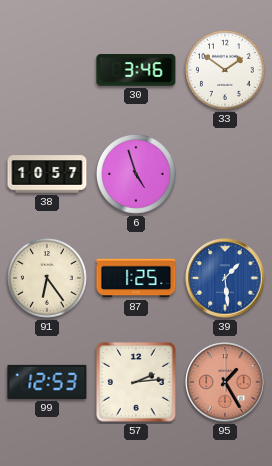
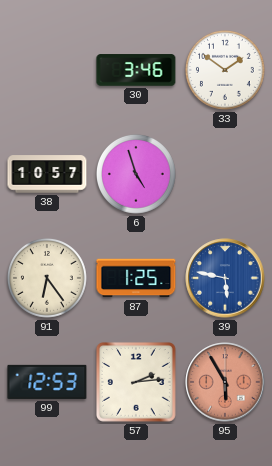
39: 1:29 -> 5:47
95: 1:25 -> 5:55
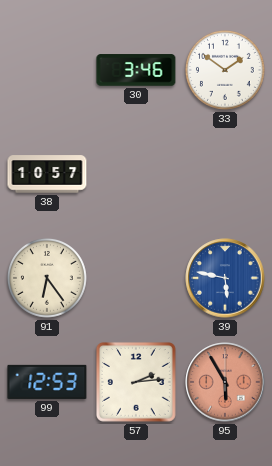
6: 4:57 -> none
87: 1:25 -> none
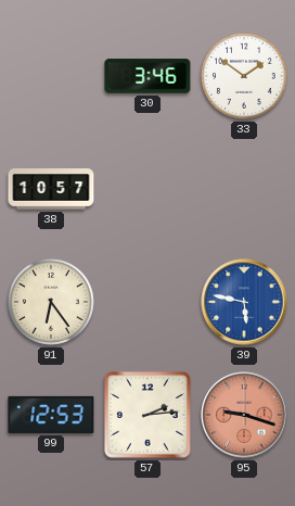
95: 5:55 -> 9:18
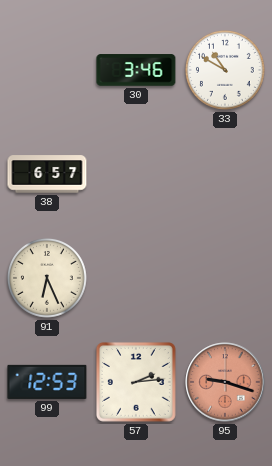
33: 1:51 -> 10:50
38: 10:57 -> 6:57
91: 6:24 -> 6:26
39: 5:47 -> none
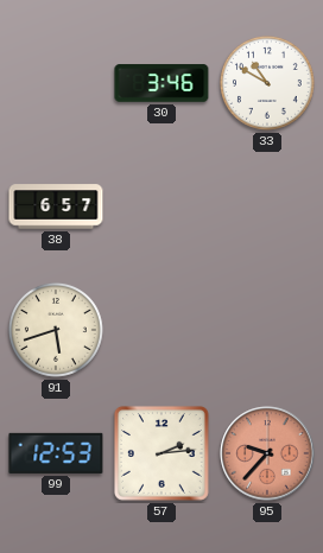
91: 6:26 -> 5:42
95: 9:18 -> 9:37
